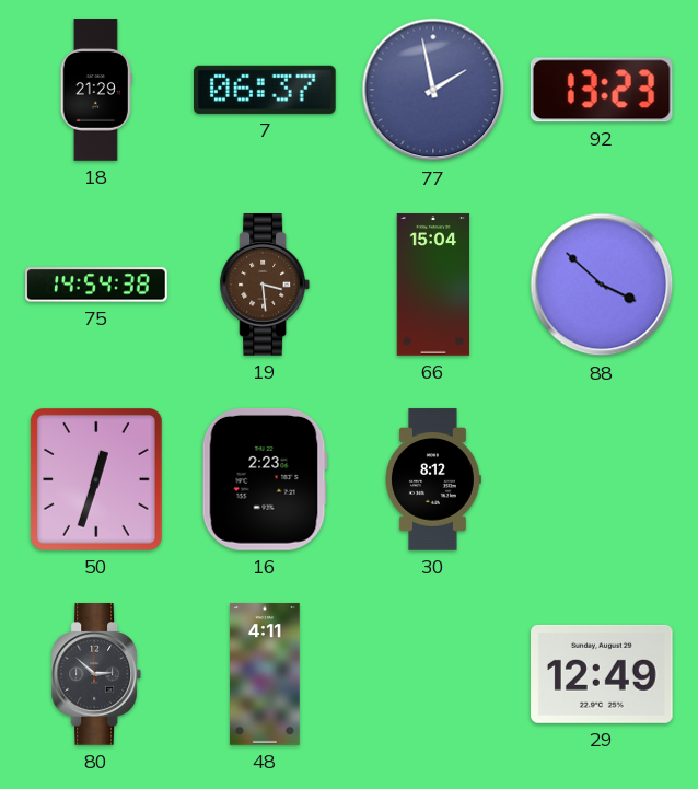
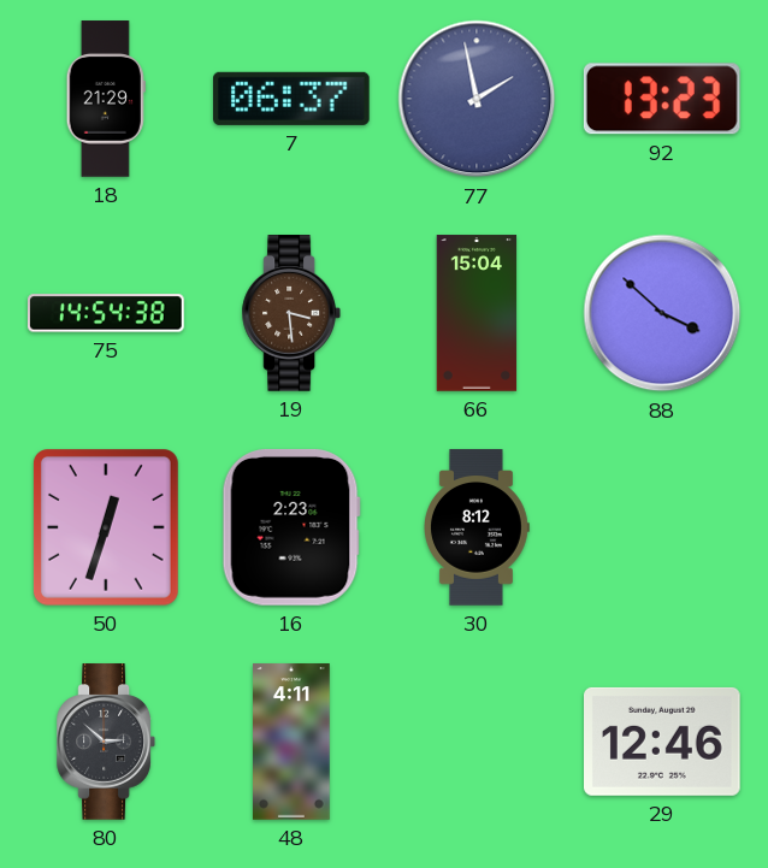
29: 12:49 -> 12:46
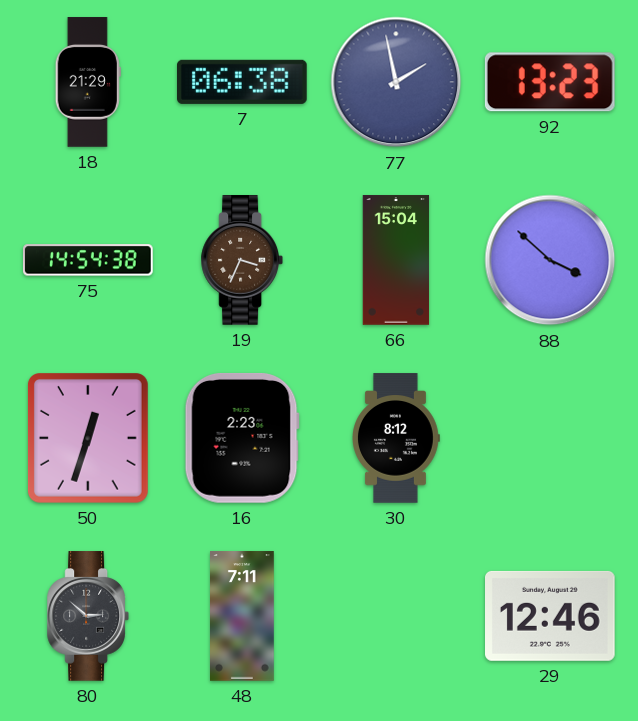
7: 06:37 -> 06:38
19: 3:29 -> 3:34
48: 4:11 -> 7:11
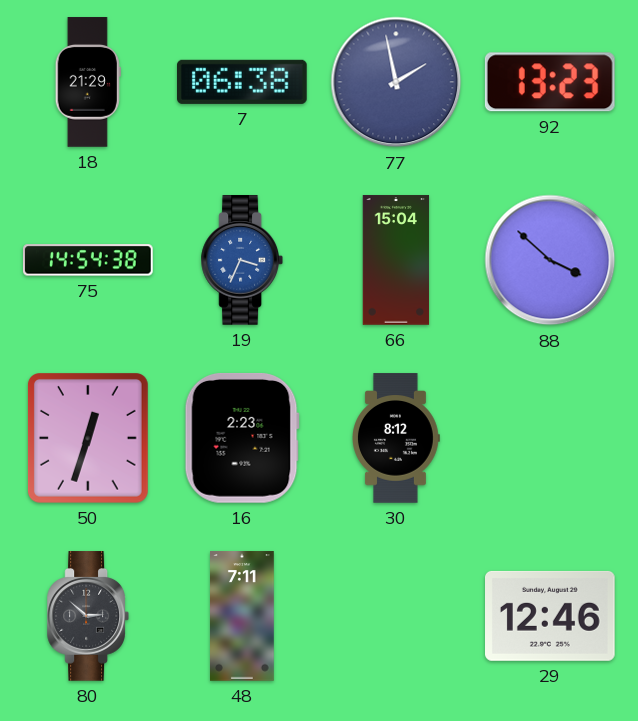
19 dial: brown -> blue
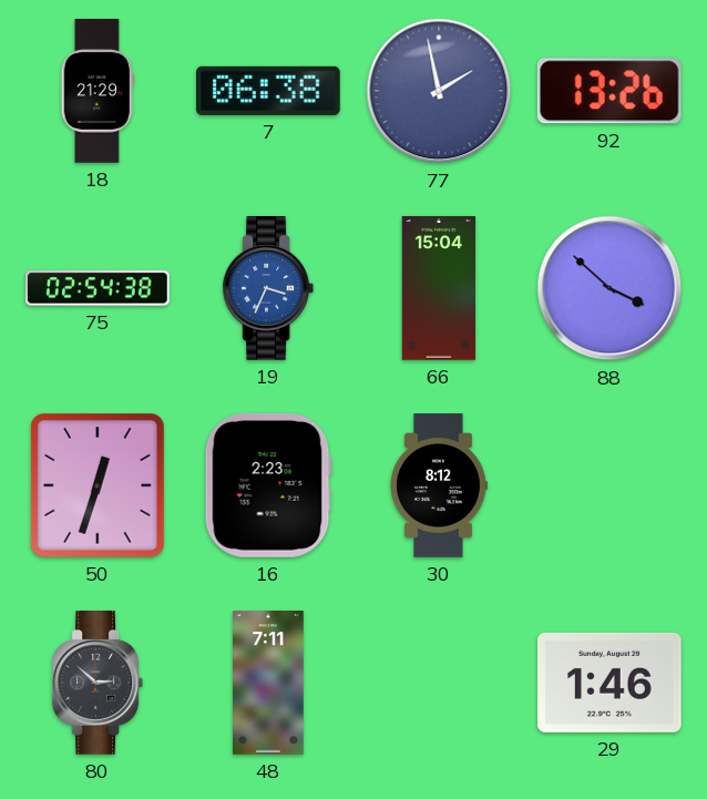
92: 13:23 -> 13:26
75: 14:54 -> 02:54
29: 12:46 -> 1:46
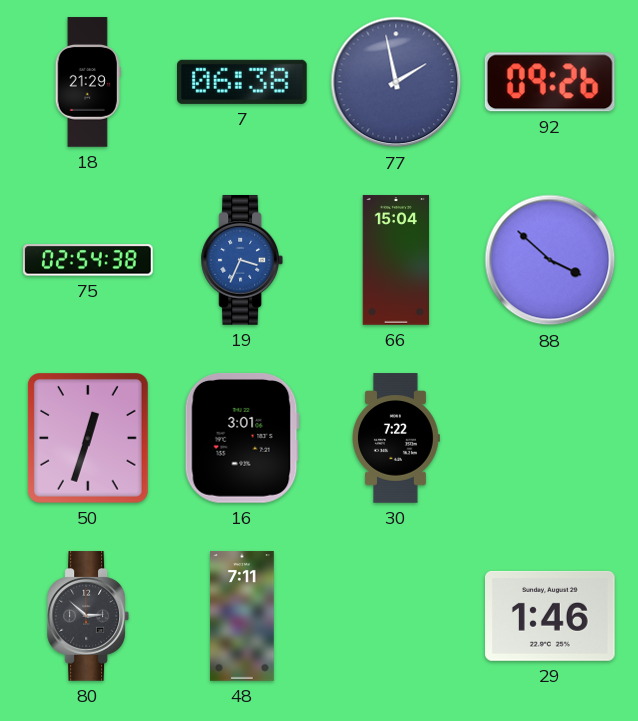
92: 13:26 -> 09:26
16: 2:23 -> 3:01
30: 8:12 -> 7:22
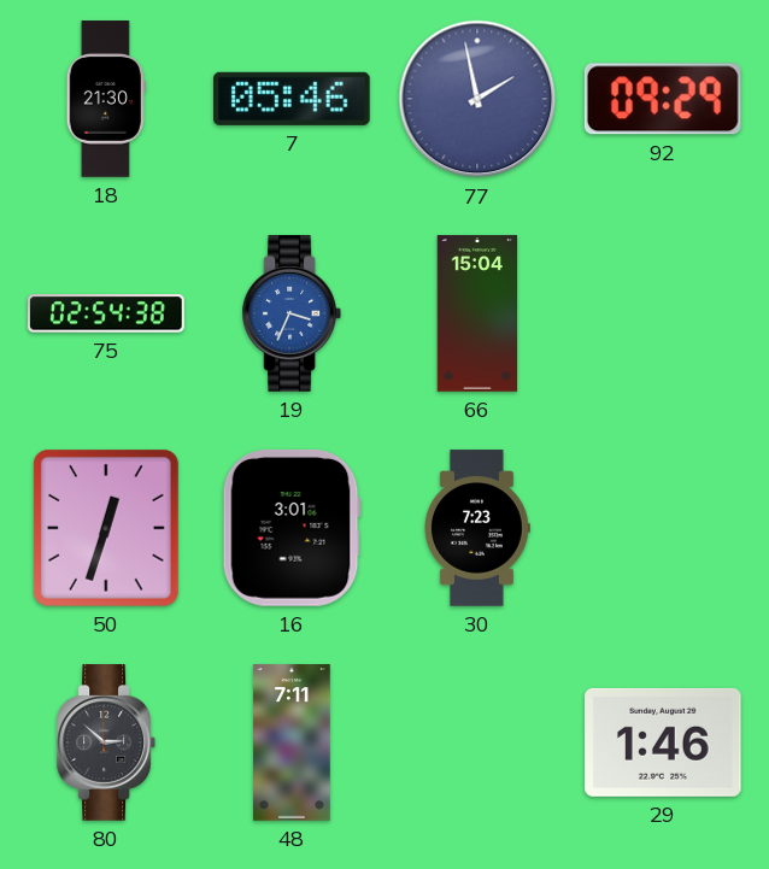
18: 21:29 -> 21:30
7: 06:38 -> 05:46
92: 09:26 -> 09:29
88: 3:52 -> none
30: 7:22 -> 7:23
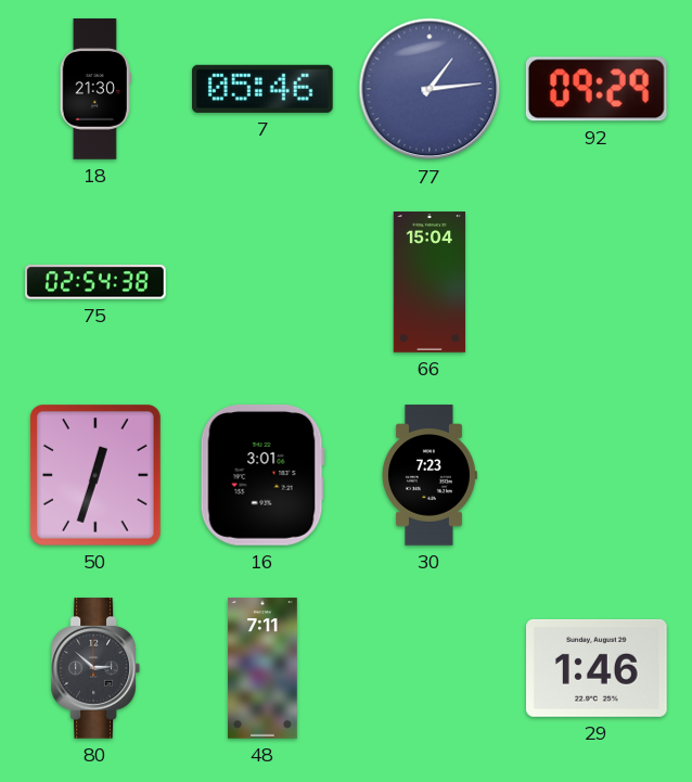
77: 1:58 -> 1:14
19: 3:34 -> none
